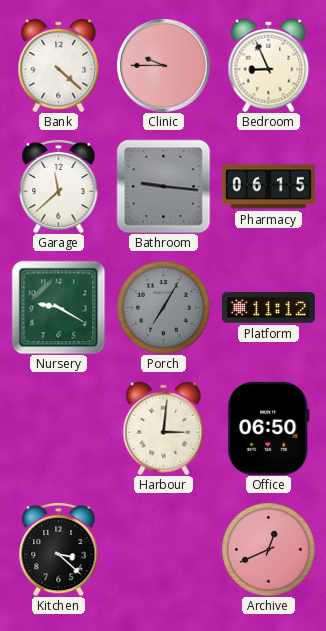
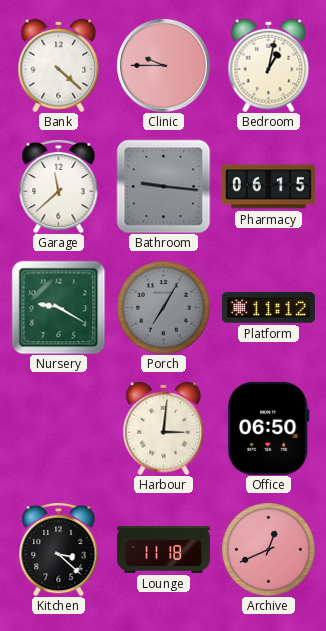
Bedroom: 8:56 -> 1:02
Lounge: none -> 11:18
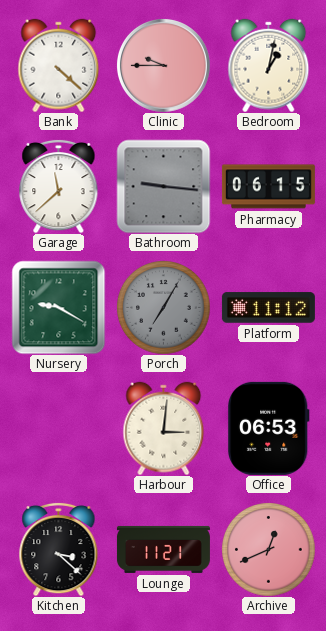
Office: 06:50 -> 06:53
Lounge: 11:18 -> 11:21
